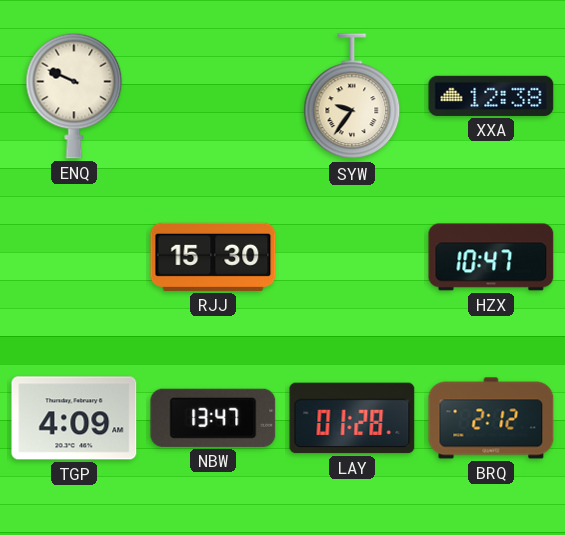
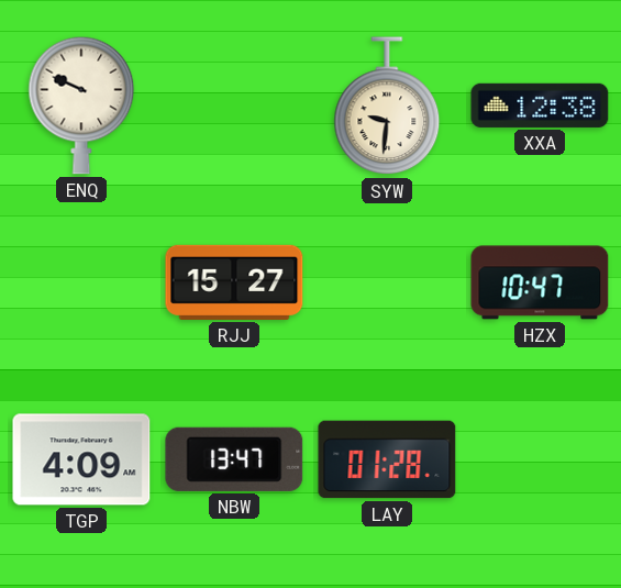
SYW: 9:36 -> 9:31
RJJ: 15:30 -> 15:27
BRQ: 2:12 -> none
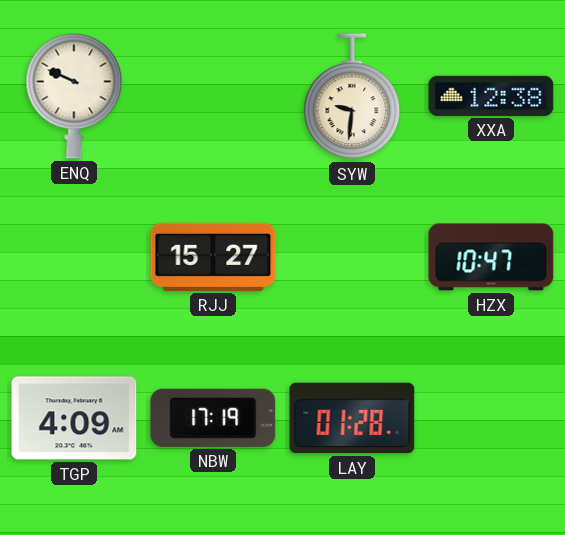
NBW: 13:47 -> 17:19
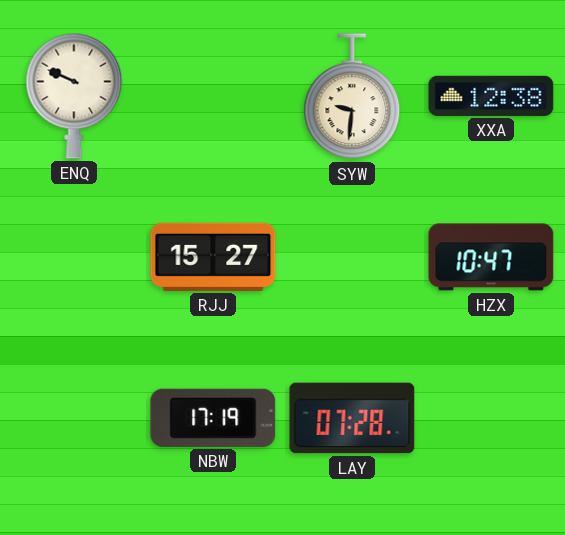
TGP: 4:09 -> none
LAY: 01:28 -> 07:28
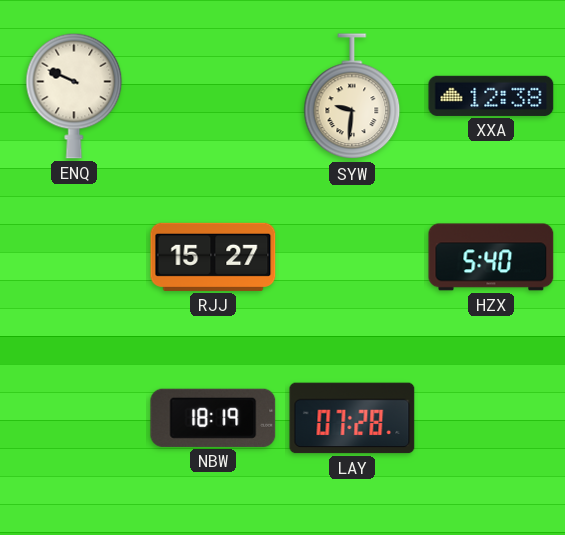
HZX: 10:47 -> 5:40
NBW: 17:19 -> 18:19
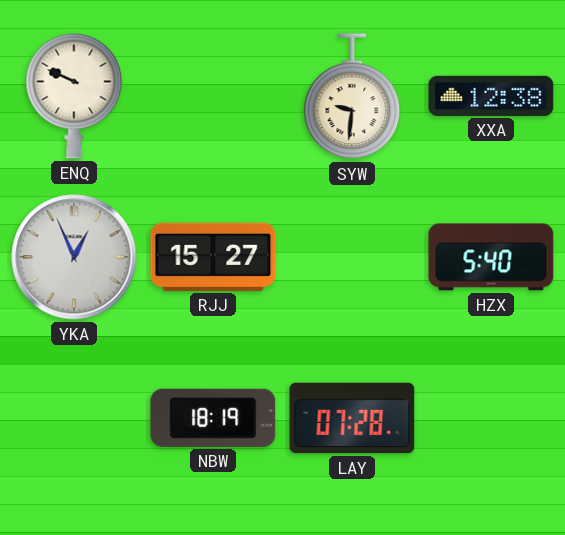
YKA: none -> 12:56
